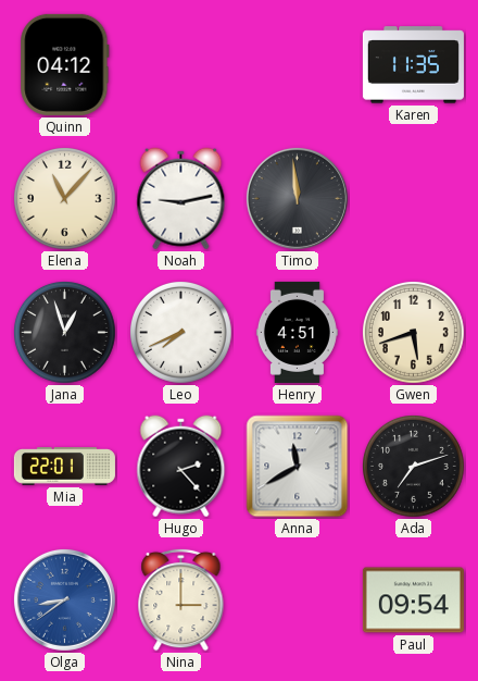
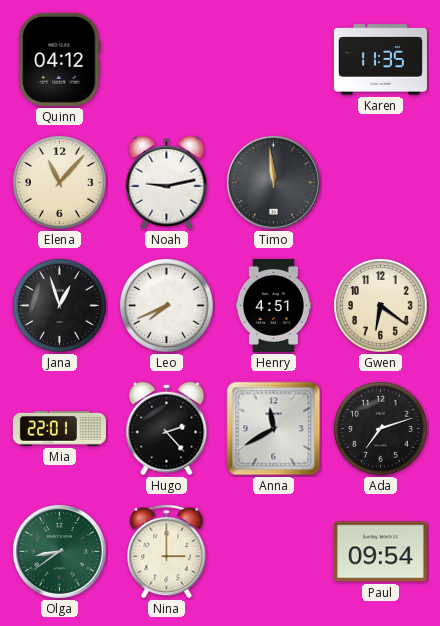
Gwen: 5:42 -> 6:21
Olga dial: blue -> green
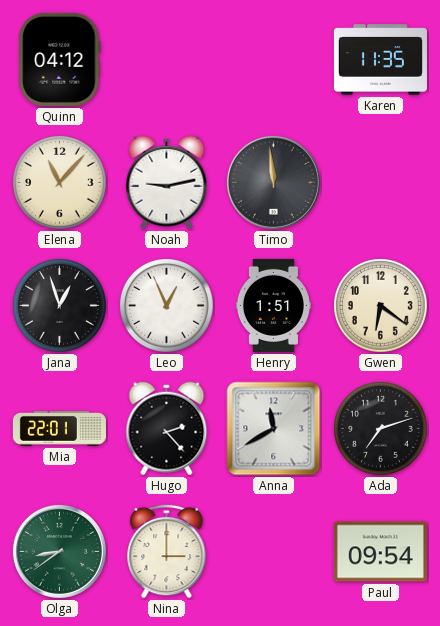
Leo: 7:41 -> 12:56
Henry: 4:51 -> 1:51
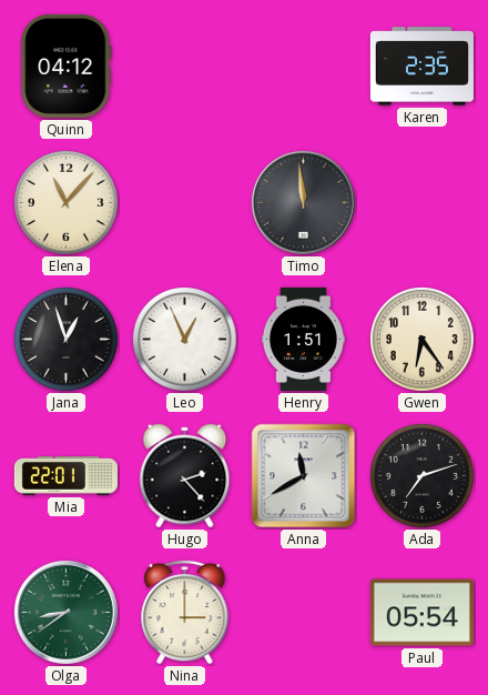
Karen: 11:35 -> 2:35
Noah: 9:13 -> none
Gwen: 6:21 -> 6:24
Paul: 09:54 -> 05:54
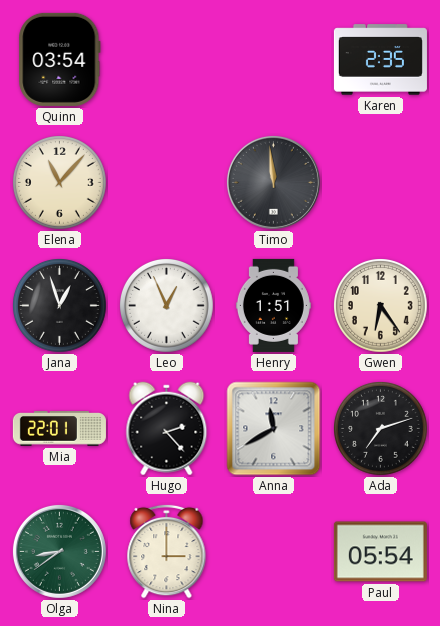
Quinn: 04:12 -> 03:54
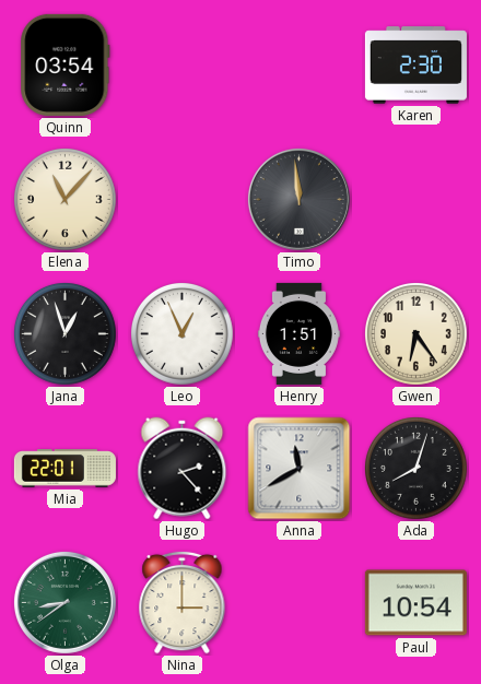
Karen: 2:35 -> 2:30
Ada: 7:12 -> 8:03
Paul: 05:54 -> 10:54
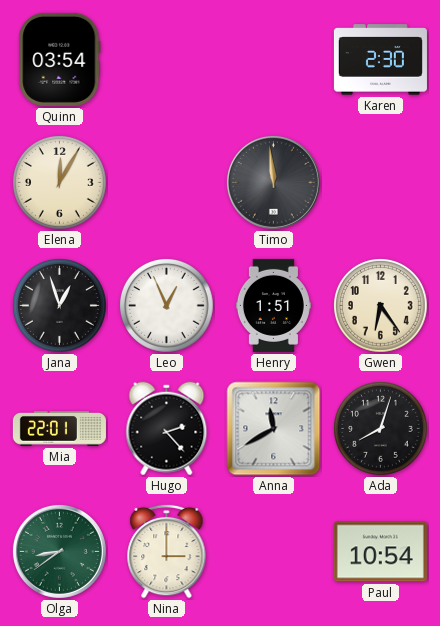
Elena: 11:07 -> 12:05
